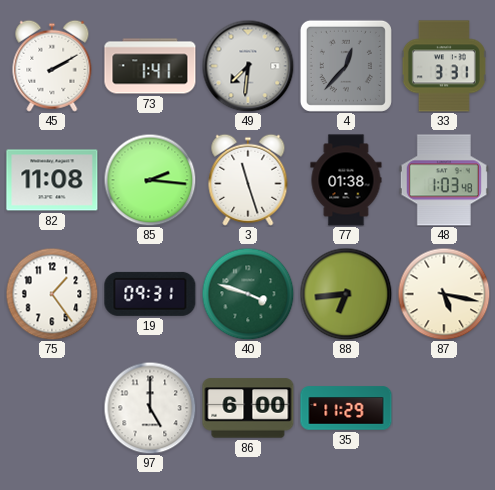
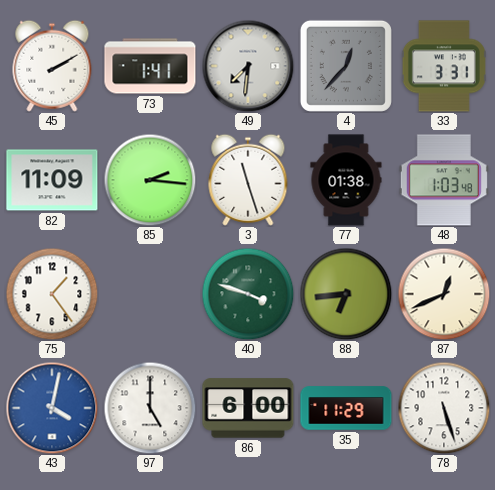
82: 11:08 -> 11:09
19: 09:31 -> none
87: 5:17 -> 12:41
43: none -> 4:02
78: none -> 5:27
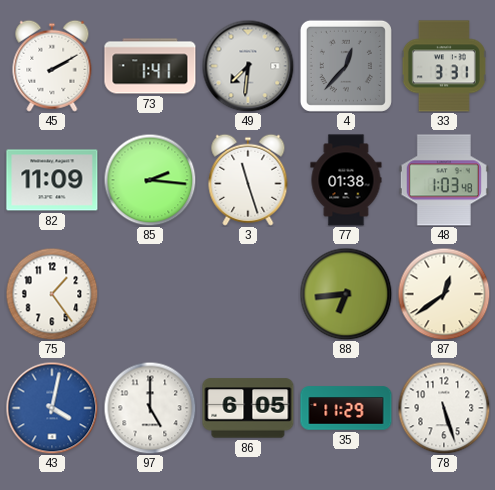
40: 3:48 -> none
87: 12:41 -> 12:39
86: 6:00 -> 6:05
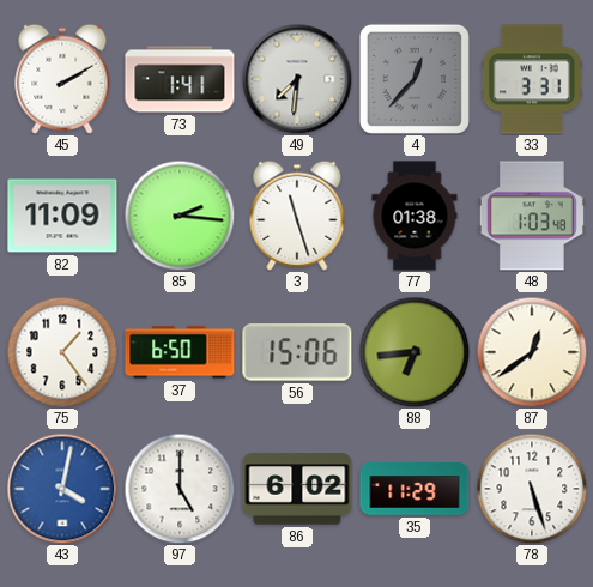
37: none -> 6:50
56: none -> 15:06
86: 6:05 -> 6:02
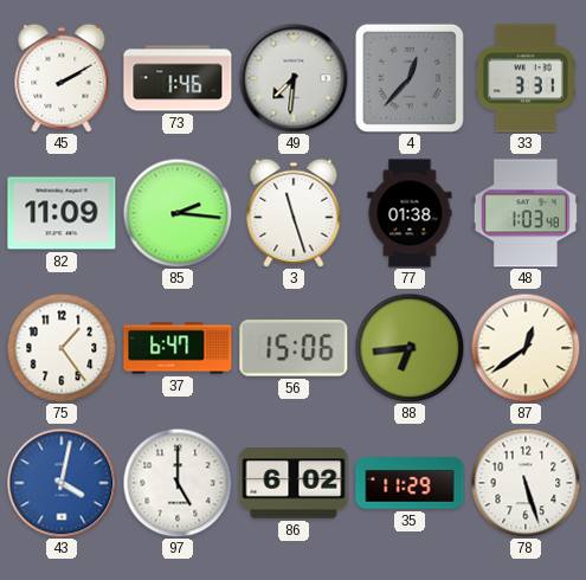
73: 1:41 -> 1:46
37: 6:50 -> 6:47
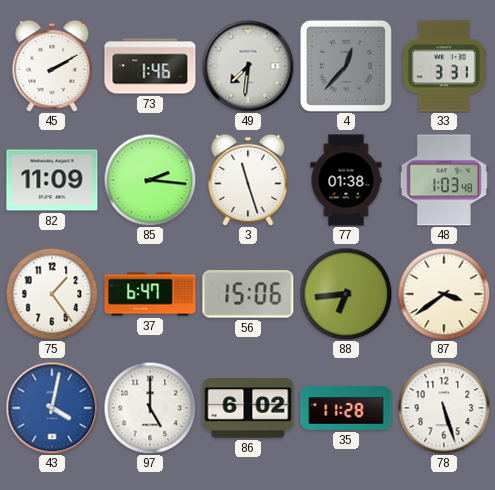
87: 12:39 -> 3:39
35: 11:29 -> 11:28
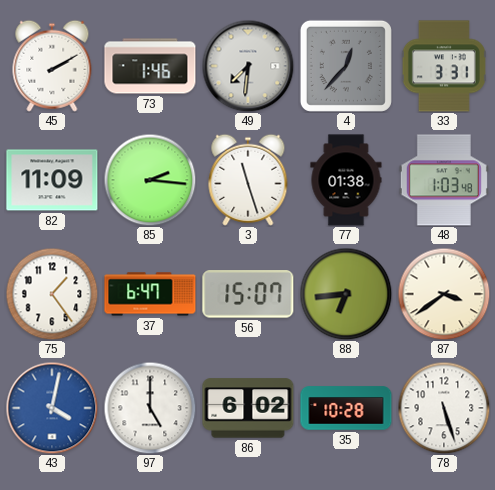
56: 15:06 -> 15:07
35: 11:28 -> 10:28
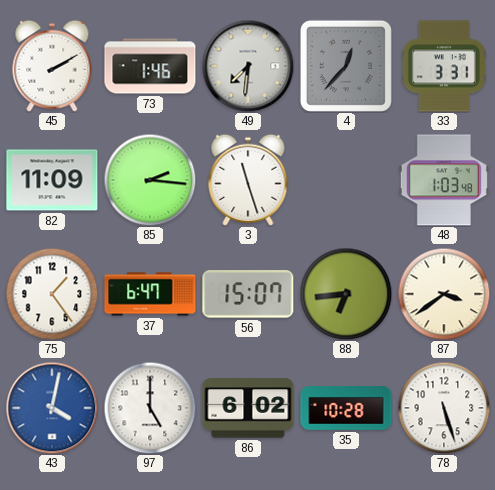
77: 01:38 -> none
